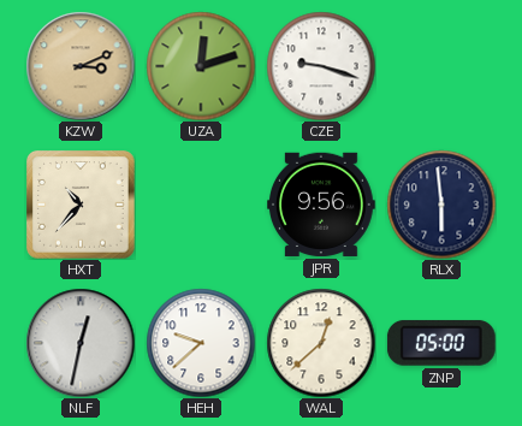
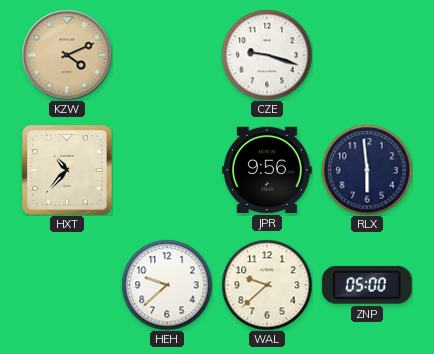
KZW: 3:11 -> 4:11
UZA: 12:12 -> none
NLF: 12:32 -> none
WAL: 12:38 -> 9:38
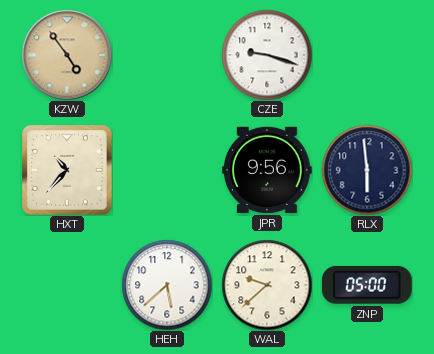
KZW: 4:11 -> 4:54
HEH: 9:38 -> 5:38
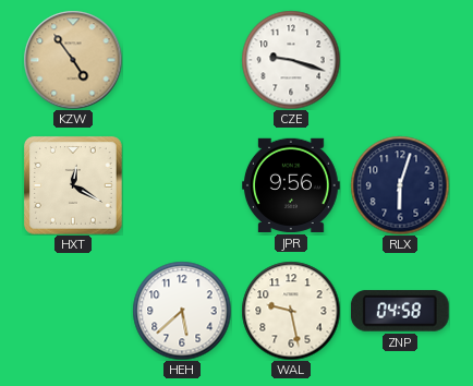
HXT: 10:37 -> 12:20
RLX: 5:59 -> 6:03
WAL: 9:38 -> 9:28
ZNP: 05:00 -> 04:58
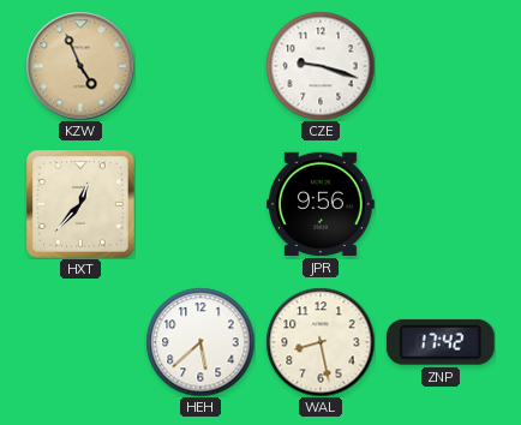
KZW: 4:54 -> 4:56
HXT: 12:20 -> 12:37
RLX: 6:03 -> none
WAL: 9:28 -> 8:28
ZNP: 04:58 -> 17:42
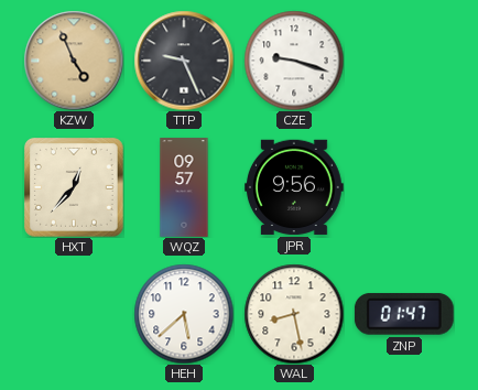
TTP: none -> 9:26
WQZ: none -> 09:57
ZNP: 17:42 -> 01:47
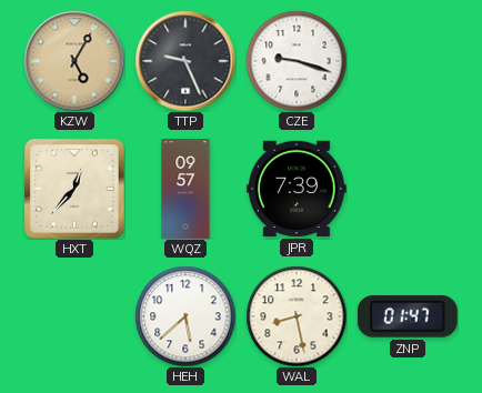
KZW: 4:56 -> 5:05
JPR: 9:56 -> 7:39
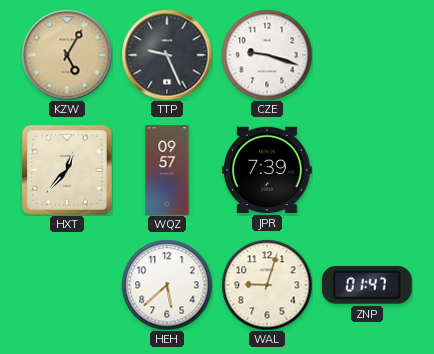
WAL: 8:28 -> 9:03
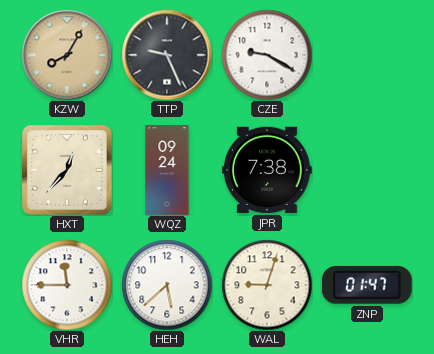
KZW: 5:05 -> 8:05
CZE: 9:18 -> 9:20
WQZ: 09:57 -> 09:24
JPR: 7:39 -> 7:38
VHR: none -> 11:45
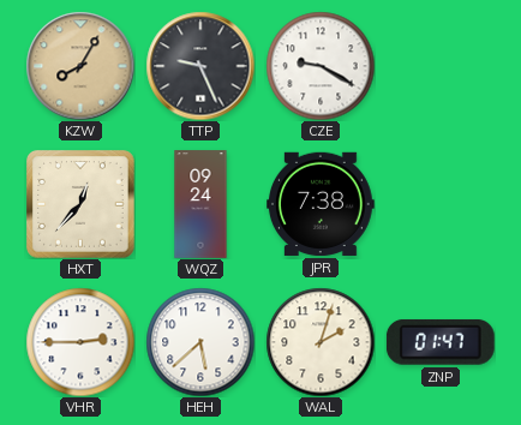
VHR: 11:45 -> 2:45
WAL: 9:03 -> 2:03
